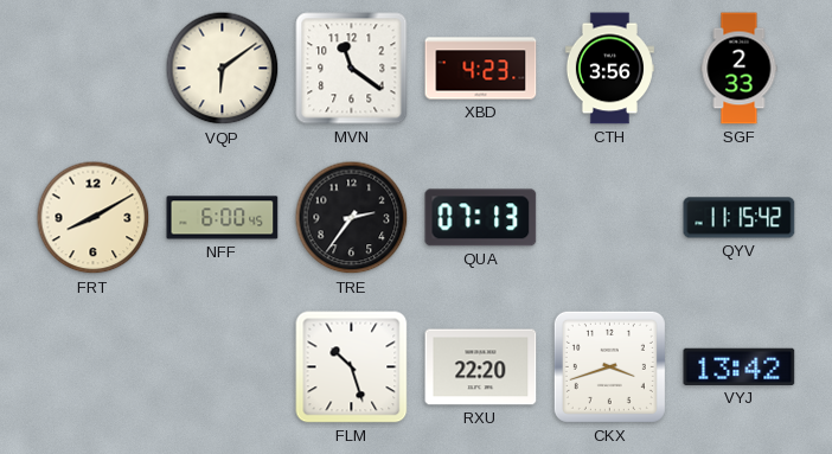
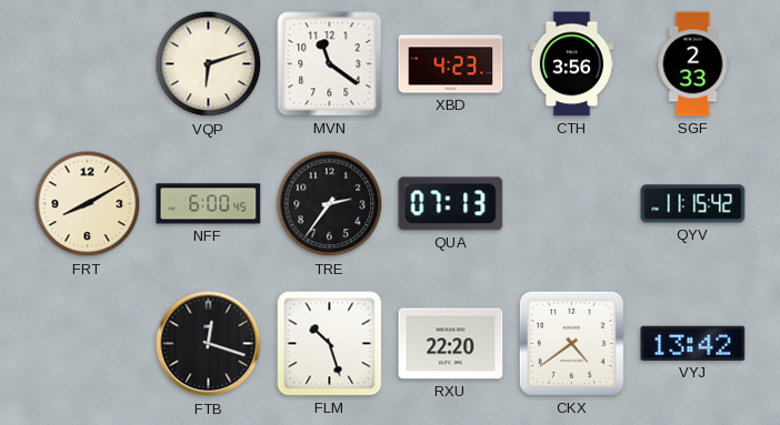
VQP: 6:09 -> 6:12
FTB: none -> 12:18
CKX: 3:42 -> 4:39
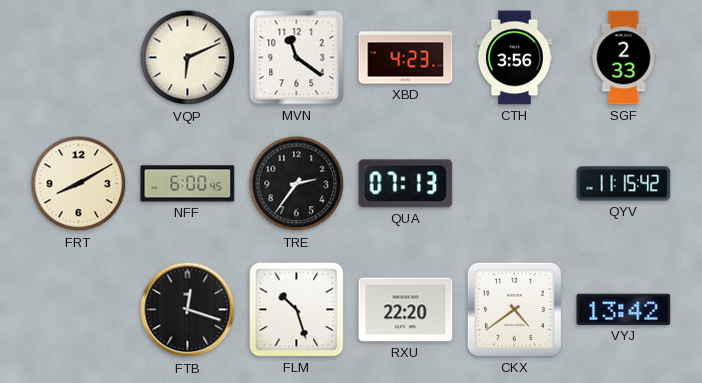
VQP: 6:12 -> 6:11
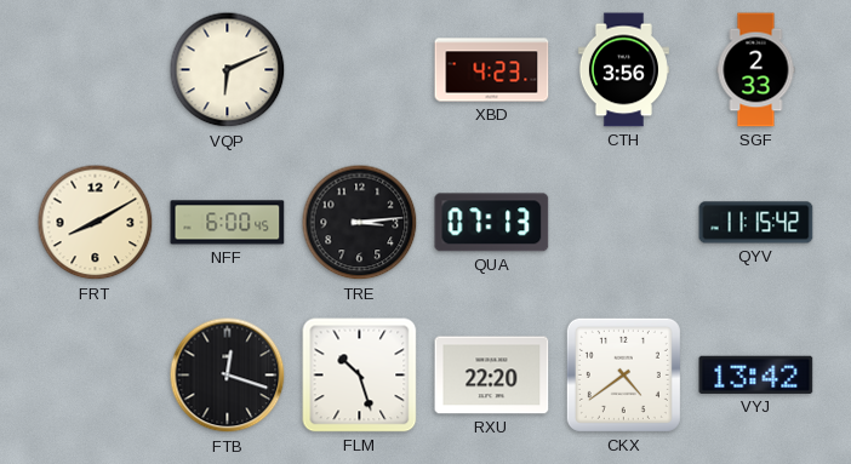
MVN: 11:21 -> none
TRE: 2:36 -> 3:14
